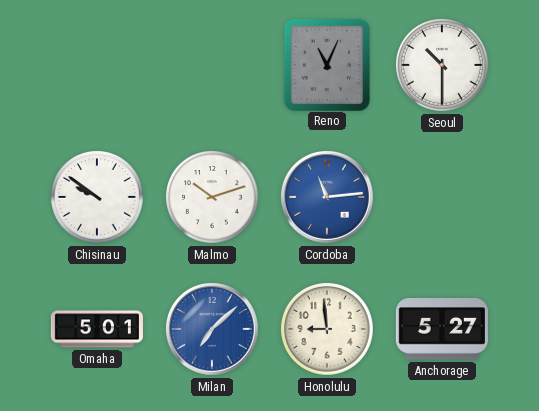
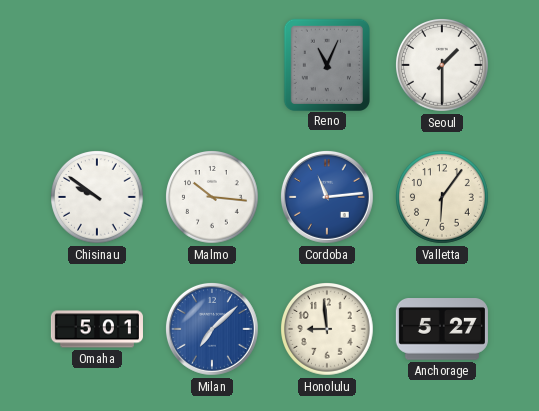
Seoul: 10:30 -> 1:30
Malmo: 10:12 -> 10:16
Valletta: none -> 6:06
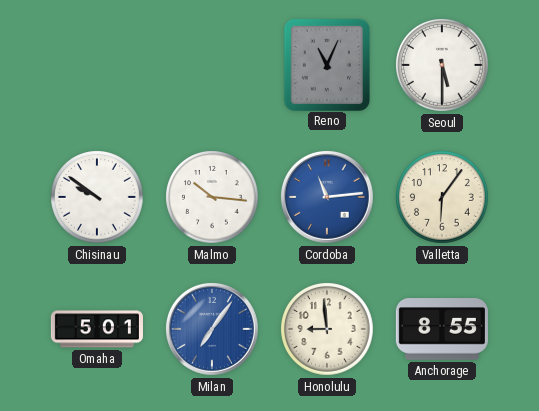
Seoul: 1:30 -> 5:30
Milan: 7:08 -> 7:06
Anchorage: 5:27 -> 8:55
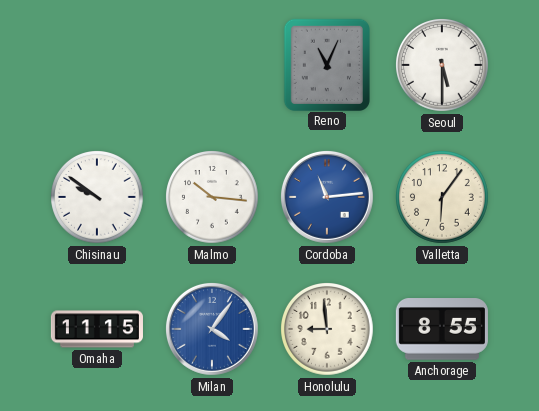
Omaha: 5:01 -> 11:15
Milan: 7:06 -> 4:06
